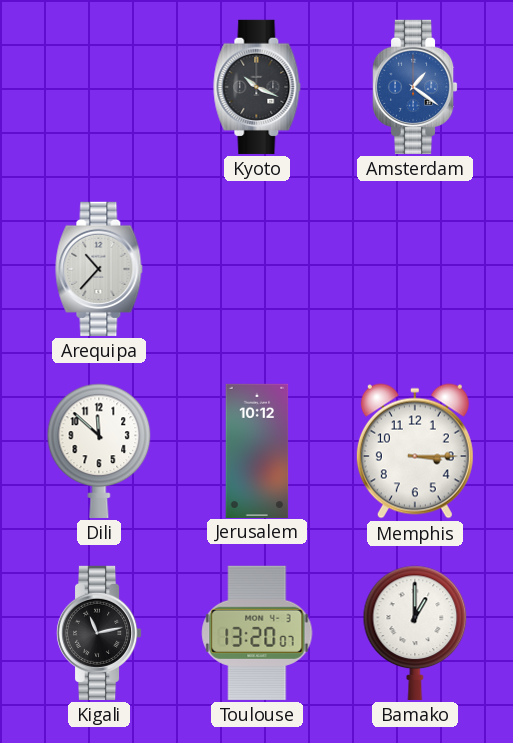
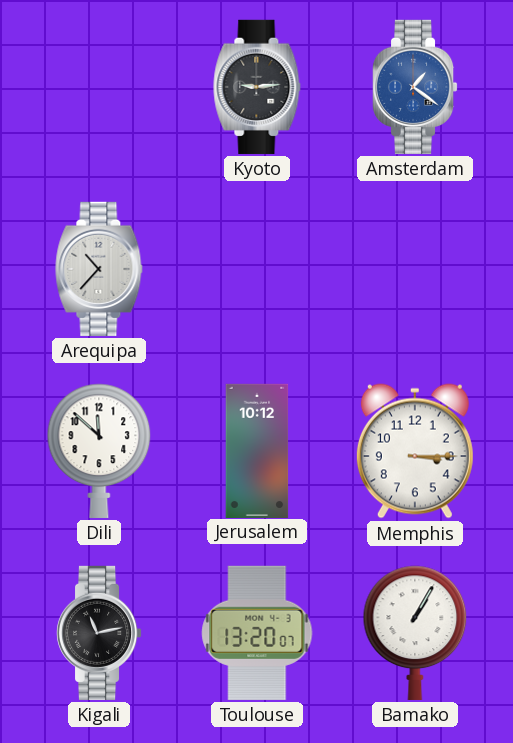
Kyoto: 10:19 -> 9:14
Bamako: 1:00 -> 1:05
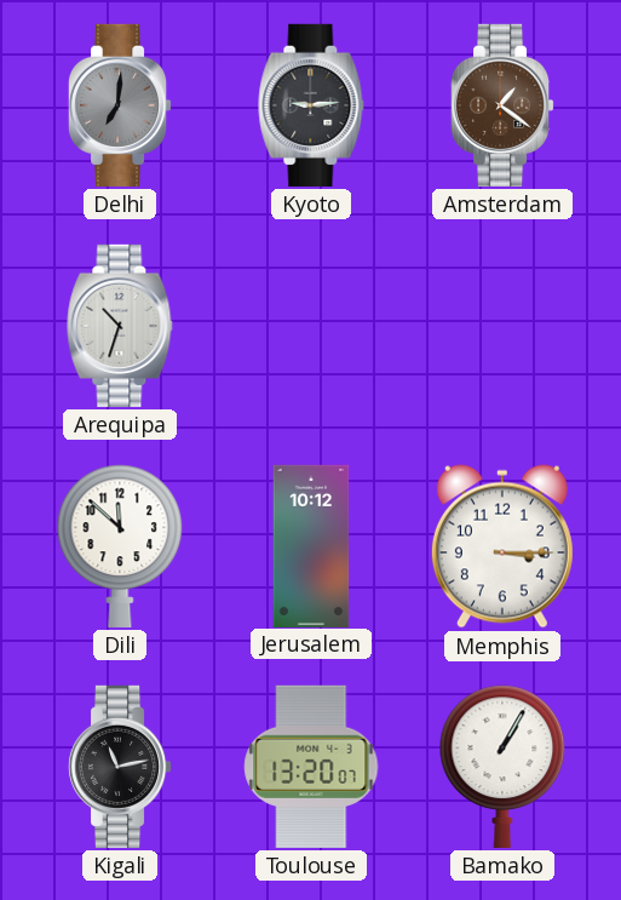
Delhi: none -> 7:01
Amsterdam dial: blue -> brown
Arequipa: 10:37 -> 10:33
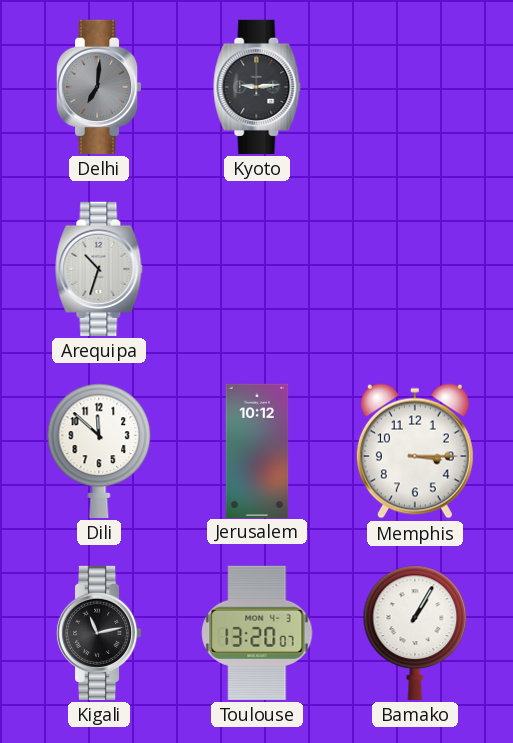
Amsterdam: 1:21 -> none
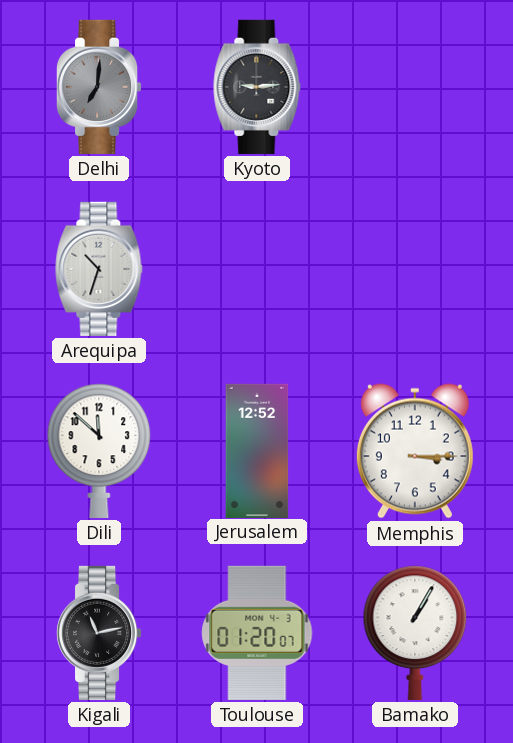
Jerusalem: 10:12 -> 12:52
Toulouse: 13:20 -> 01:20
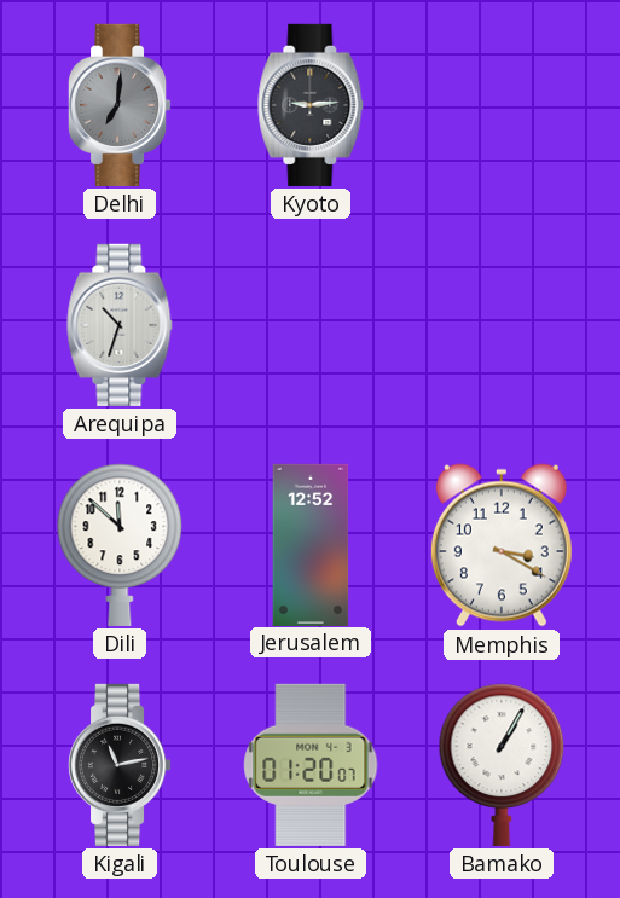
Memphis: 3:15 -> 3:20
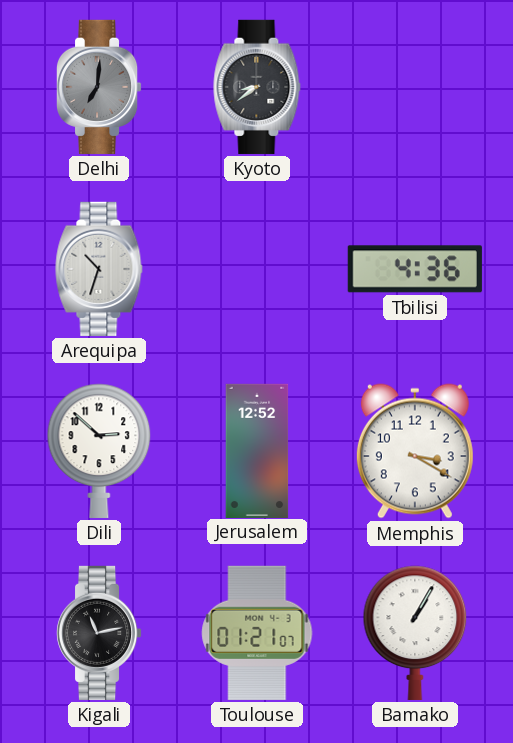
Kyoto: 9:14 -> 8:39
Tbilisi: none -> 4:36
Dili: 11:52 -> 2:52
Toulouse: 01:20 -> 01:21
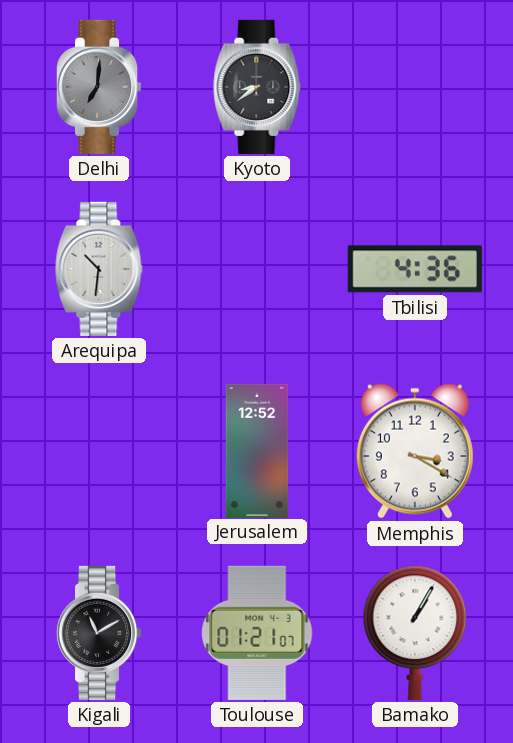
Arequipa: 10:33 -> 10:31
Dili: 2:52 -> none
Kigali: 11:13 -> 11:10
